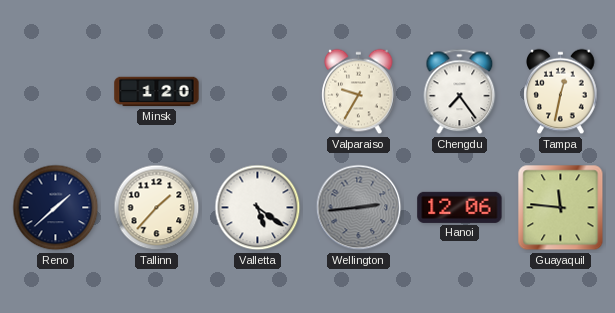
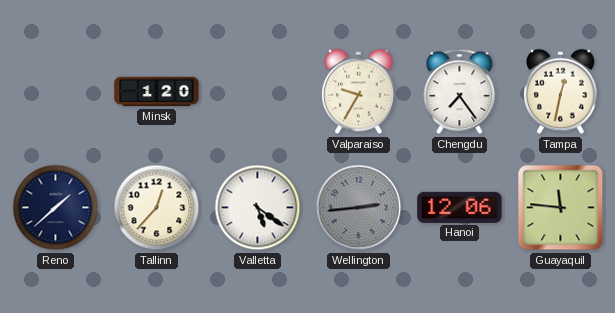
Tallinn: 1:37 -> 12:37
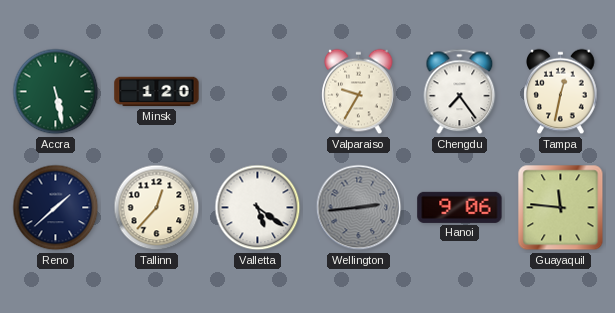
Accra: none -> 5:28
Hanoi: 12:06 -> 9:06
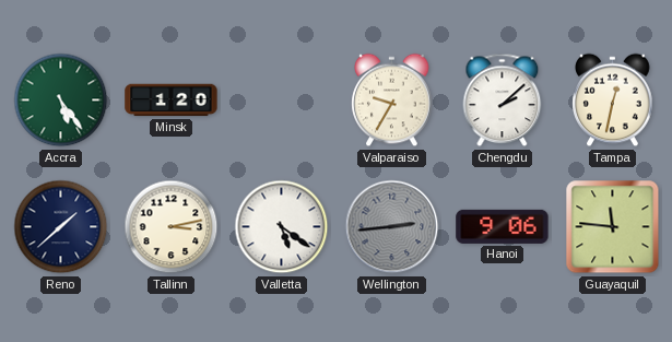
Accra: 5:28 -> 5:24
Chengdu: 7:24 -> 2:08
Tallinn: 12:37 -> 3:13
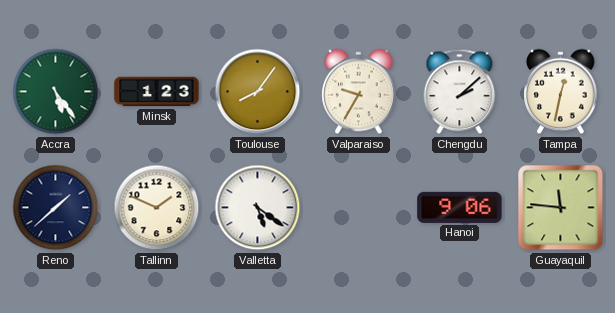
Minsk: 1:20 -> 1:23
Toulouse: none -> 8:06
Tallinn: 3:13 -> 1:49
Wellington: 2:44 -> none
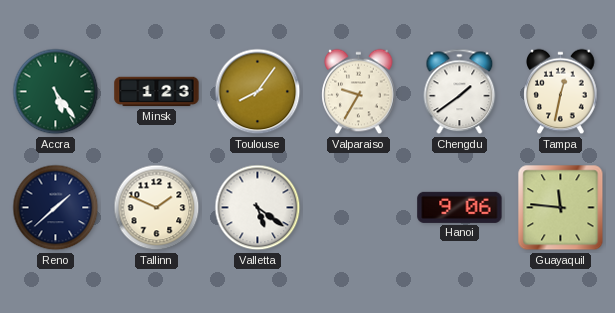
Chengdu: 2:08 -> 1:39
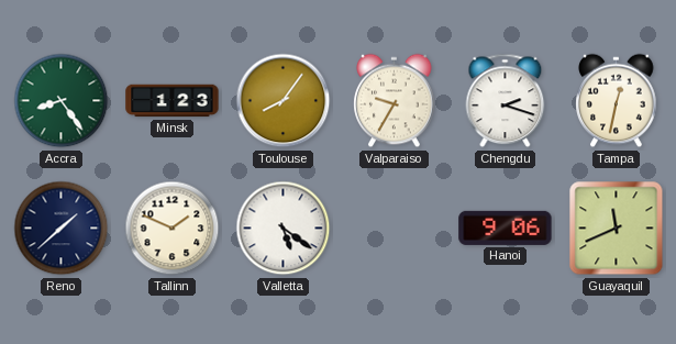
Accra: 5:24 -> 8:24
Chengdu: 1:39 -> 2:18
Guayaquil: 11:46 -> 11:41
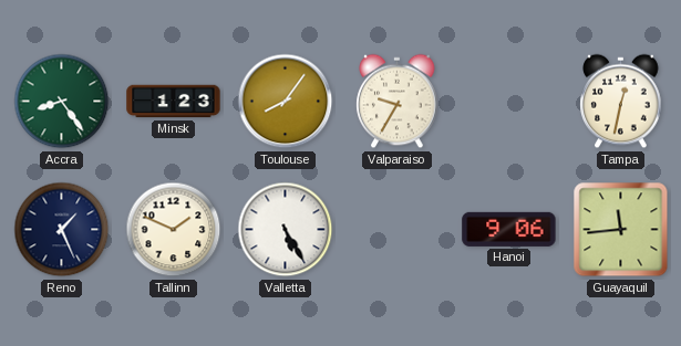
Chengdu: 2:18 -> none
Reno: 1:38 -> 1:26
Valletta: 5:21 -> 5:25
Guayaquil: 11:41 -> 11:44
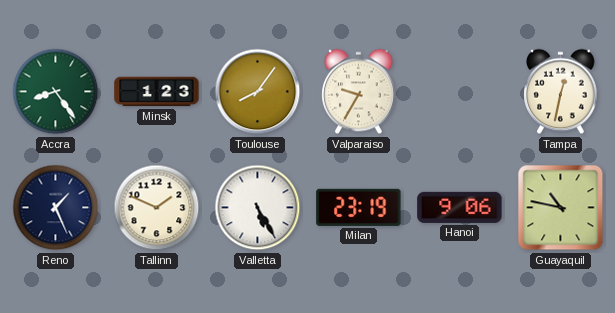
Milan: none -> 23:19
Guayaquil: 11:44 -> 10:47
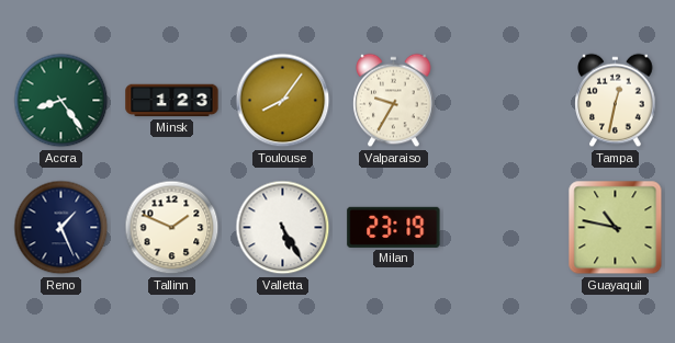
Hanoi: 9:06 -> none
